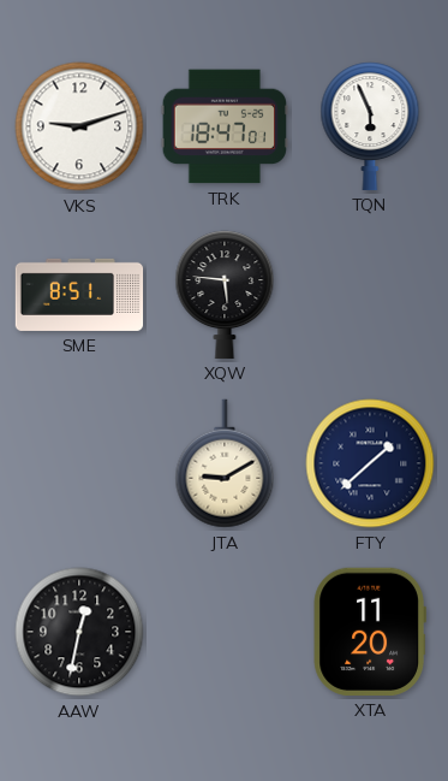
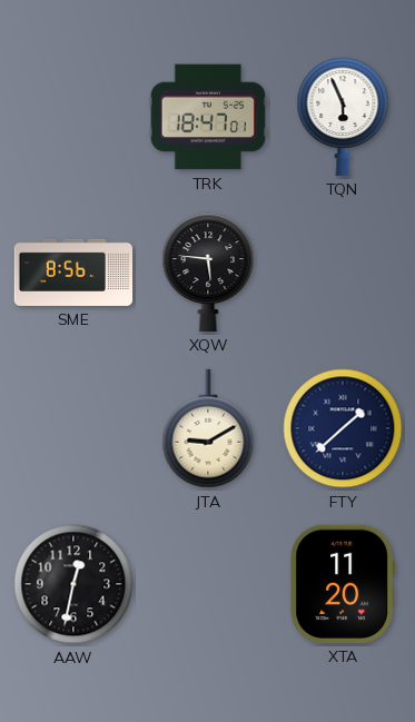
VKS: 9:12 -> none
SME: 8:51 -> 8:56
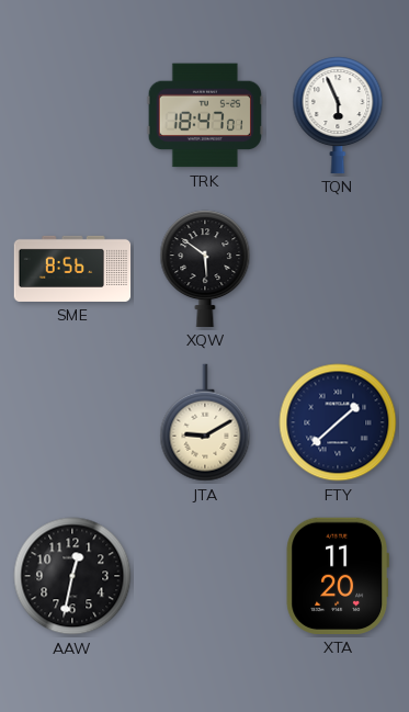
XQW: 5:46 -> 5:51
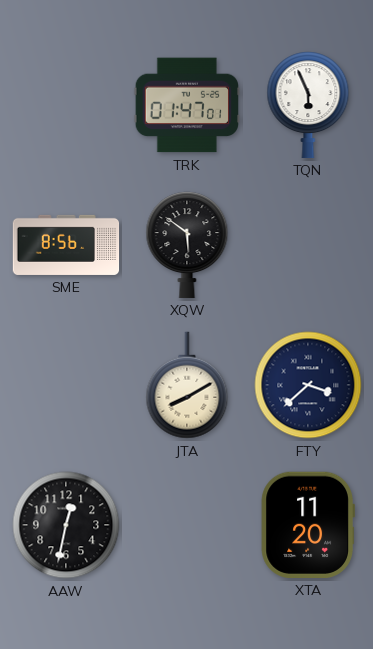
TRK: 18:47 -> 01:47
JTA: 9:10 -> 8:10
FTY: 1:38 -> 3:38
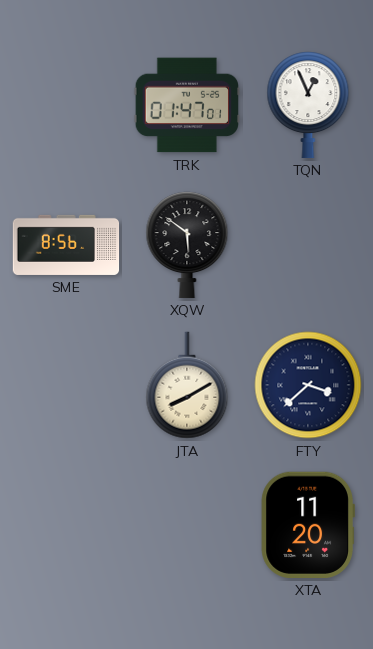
TQN: 5:56 -> 12:56
AAW: 12:32 -> none
